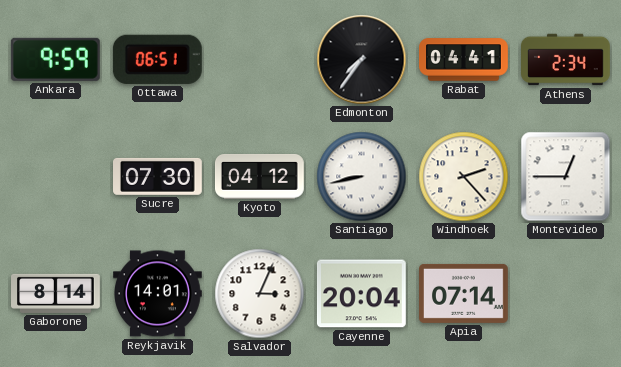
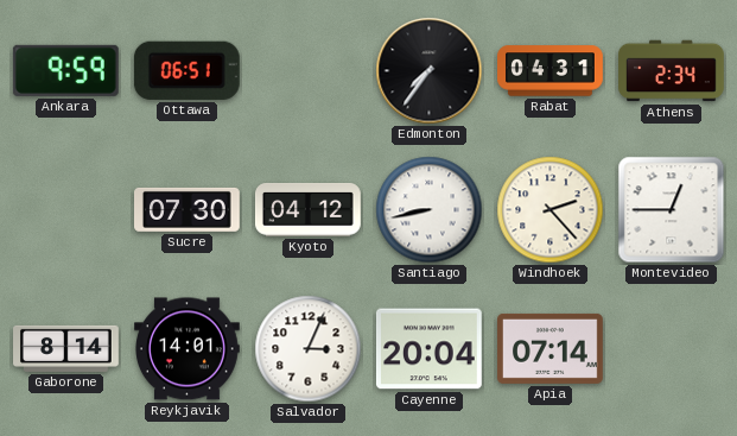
Rabat: 04:41 -> 04:31
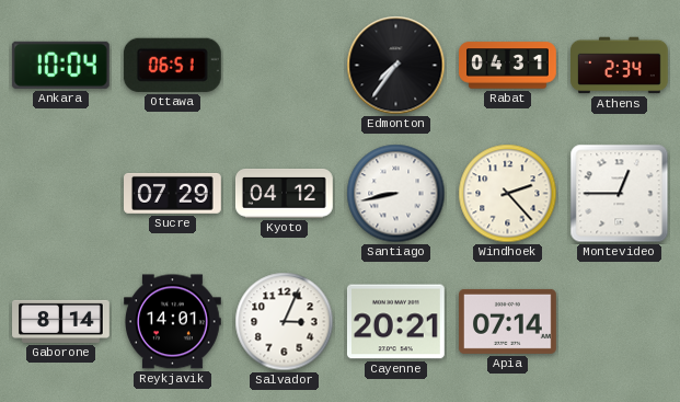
Ankara: 9:59 -> 10:04
Sucre: 07:30 -> 07:29
Cayenne: 20:04 -> 20:21
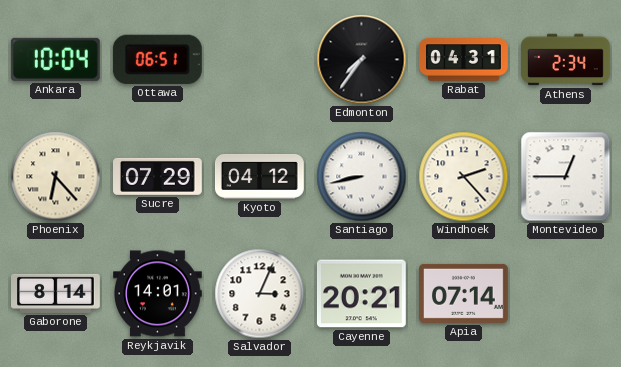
Phoenix: none -> 6:23
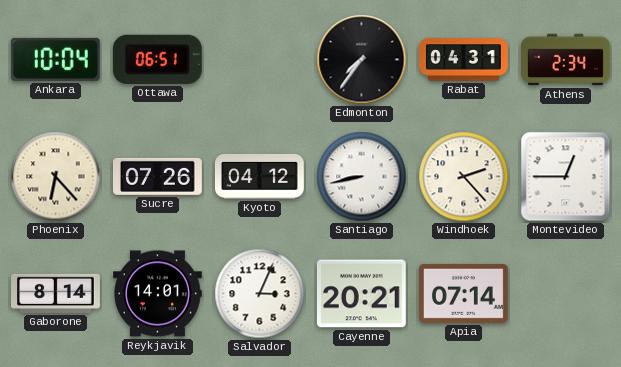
Sucre: 07:29 -> 07:26
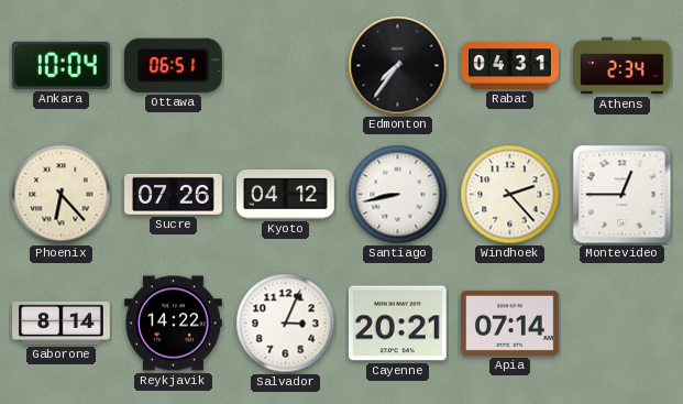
Reykjavik: 14:01 -> 14:22
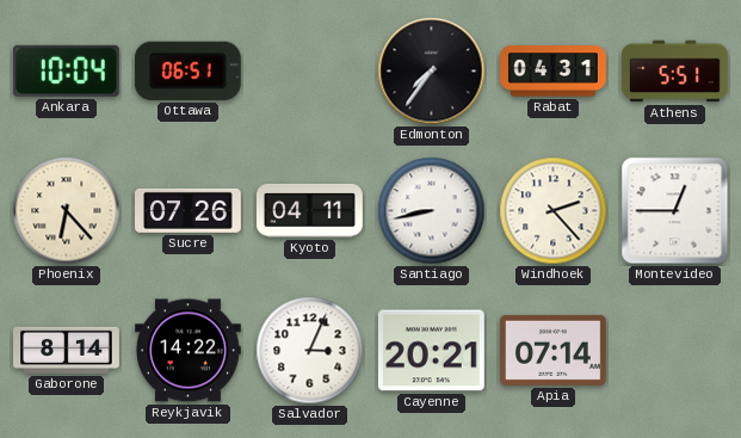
Athens: 2:34 -> 5:51
Kyoto: 04:12 -> 04:11
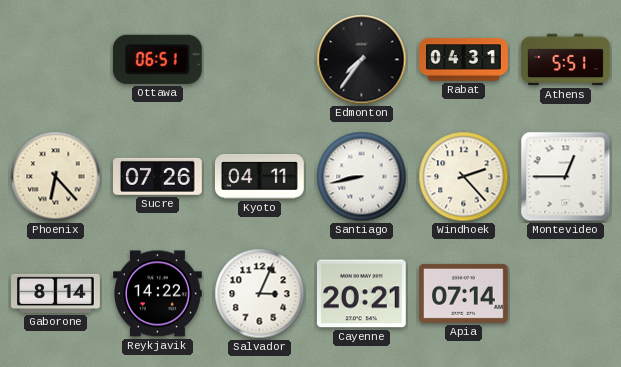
Ankara: 10:04 -> none
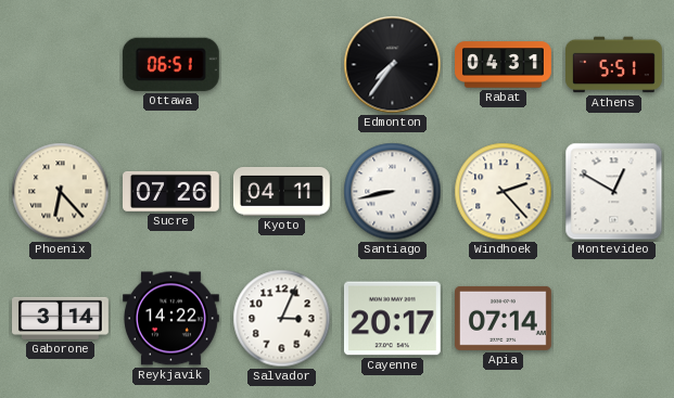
Montevideo: 12:45 -> 12:50
Gaborone: 8:14 -> 3:14
Cayenne: 20:21 -> 20:17
